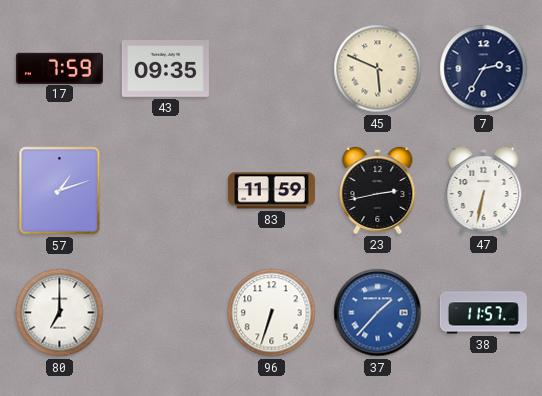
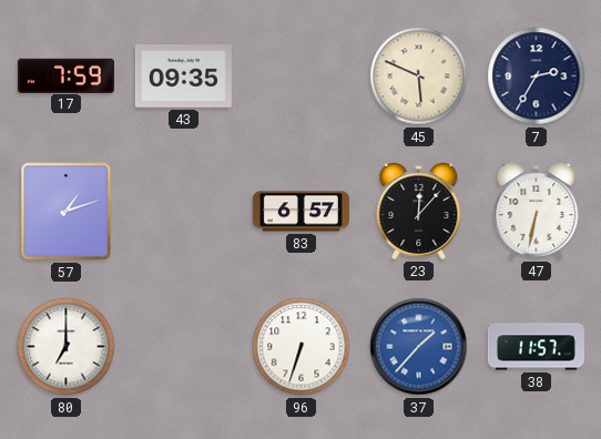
83: 11:59 -> 6:57
23: 2:43 -> 12:07
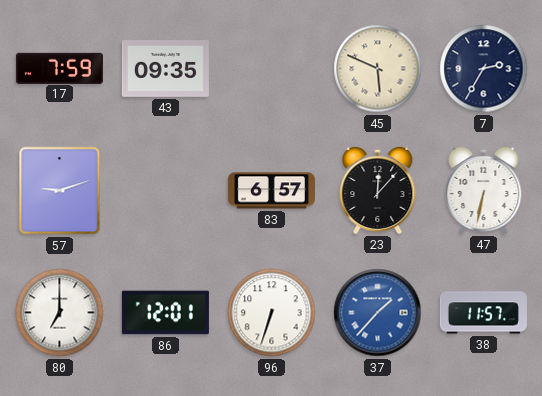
57: 1:12 -> 9:12
86: none -> 12:01
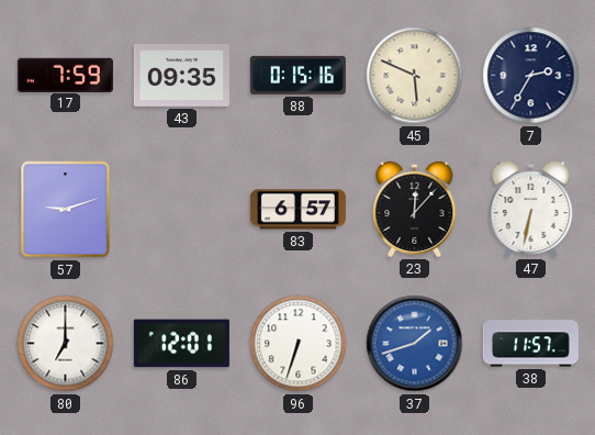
88: none -> 0:15
37: 1:37 -> 1:42
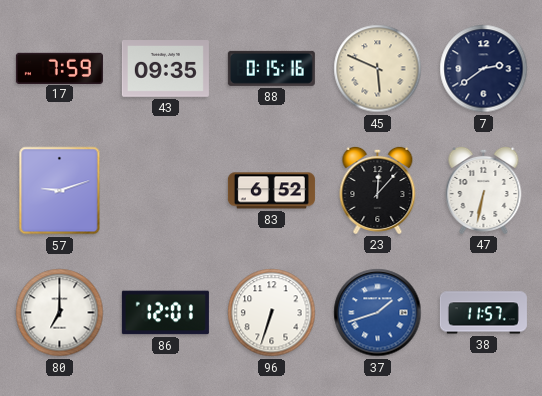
7: 2:35 -> 2:39
83: 6:57 -> 6:52
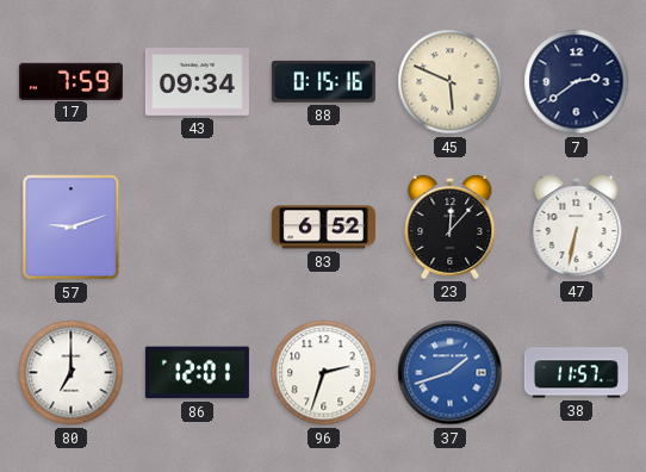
43: 09:35 -> 09:34
96: 6:33 -> 2:33
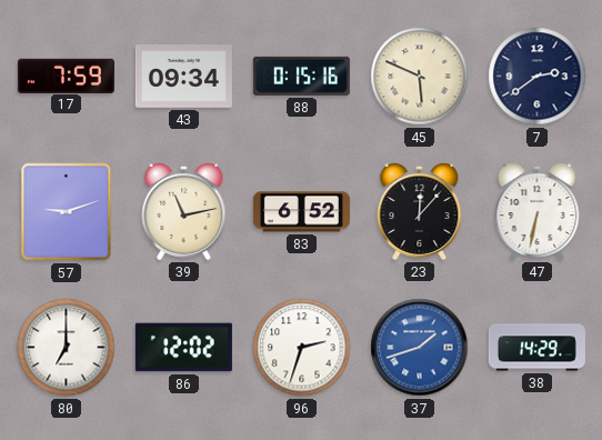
39: none -> 11:13
86: 12:01 -> 12:02
38: 11:57 -> 14:29
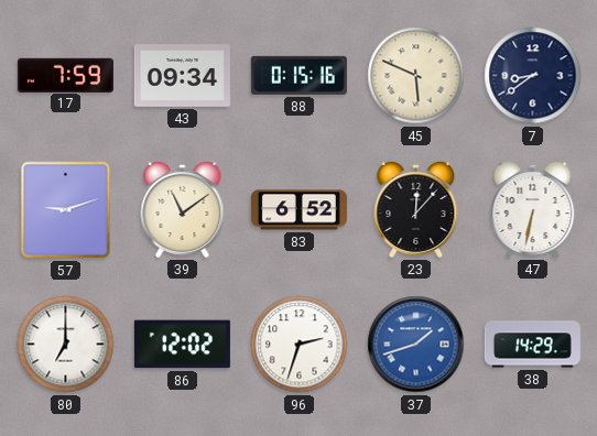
7: 2:39 -> 8:39
39: 11:13 -> 11:09
